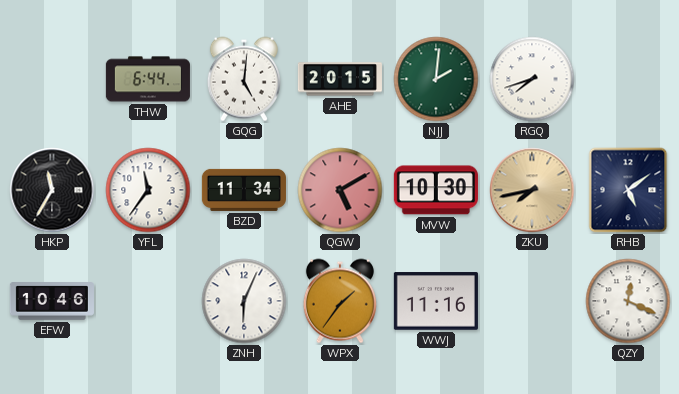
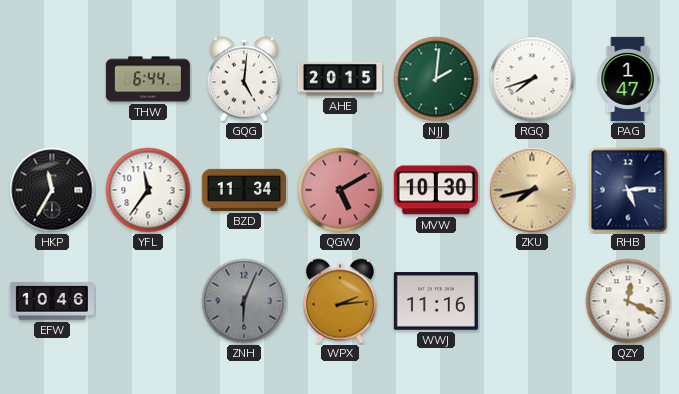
PAG: none -> 1:47
RHB: 5:09 -> 5:14
ZNH dial: white -> grey
WPX: 1:36 -> 2:14
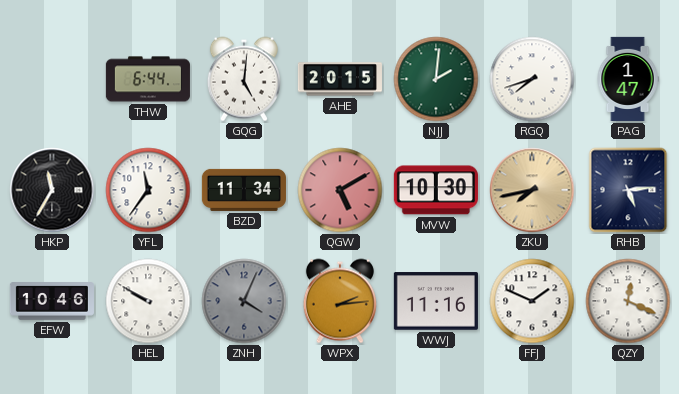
HEL: none -> 9:50
ZNH: 6:04 -> 4:04
FFJ: none -> 1:49
